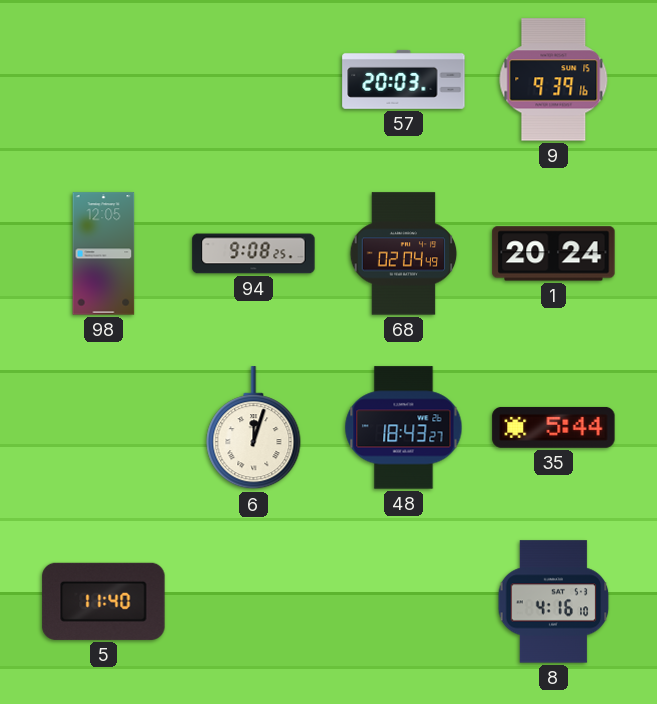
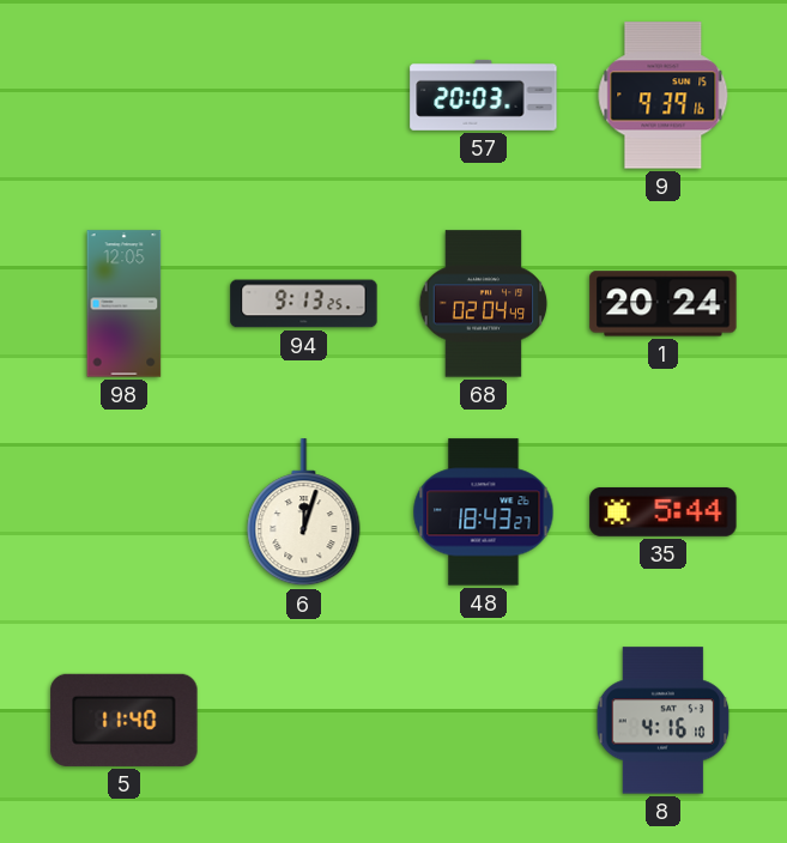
94: 9:08 -> 9:13
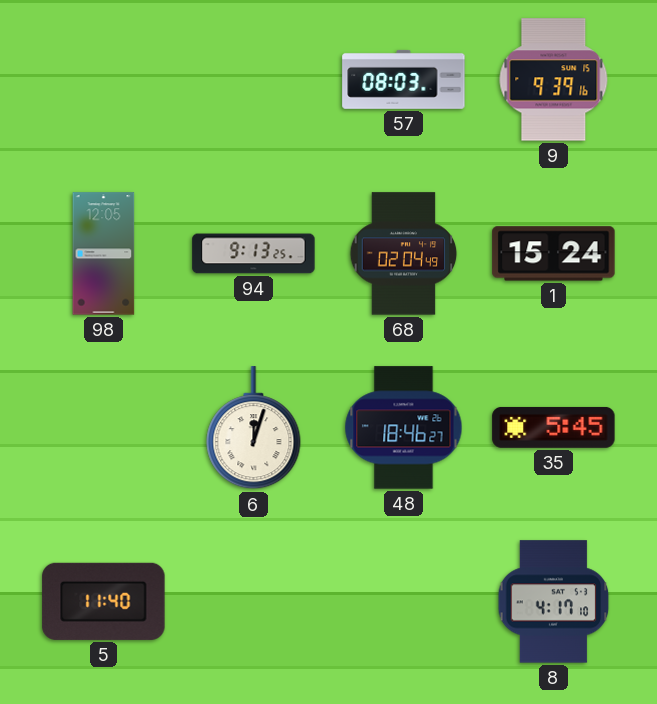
57: 20:03 -> 08:03
1: 20:24 -> 15:24
48: 18:43 -> 18:46
35: 5:44 -> 5:45
8: 4:16 -> 4:17
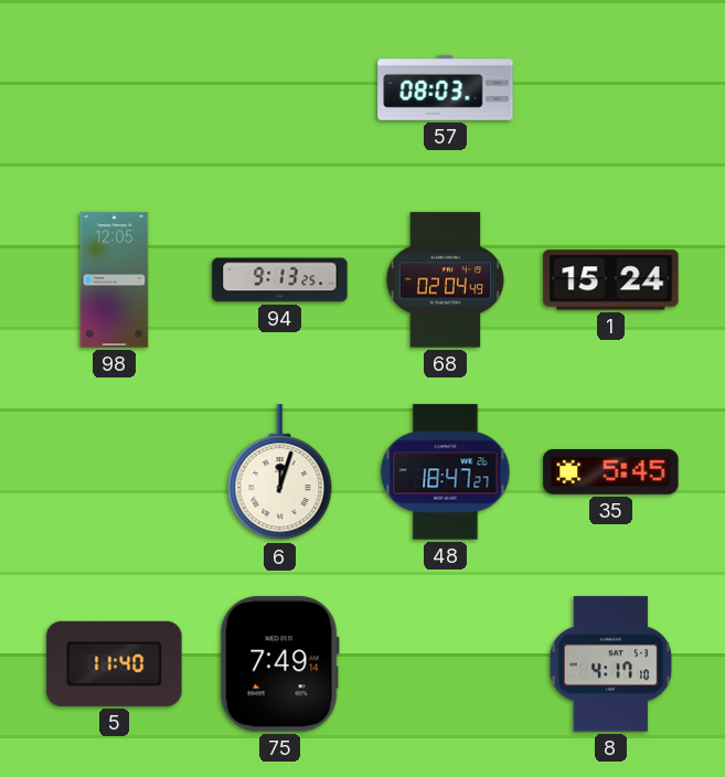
9: 9:39 -> none
48: 18:46 -> 18:47
75: none -> 7:49
